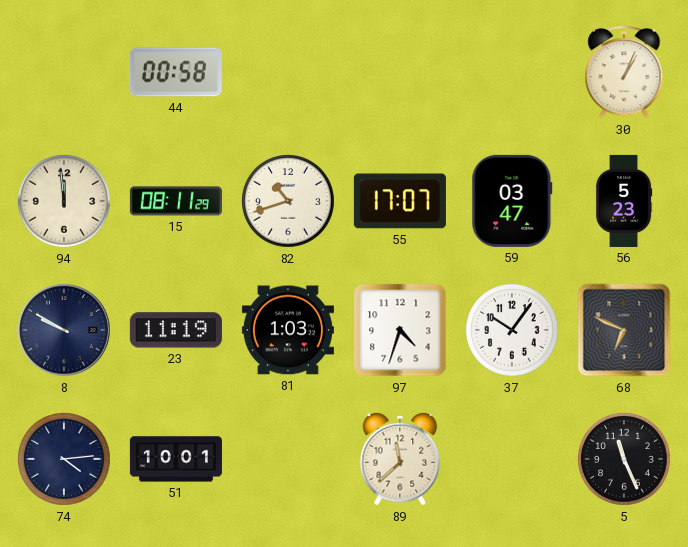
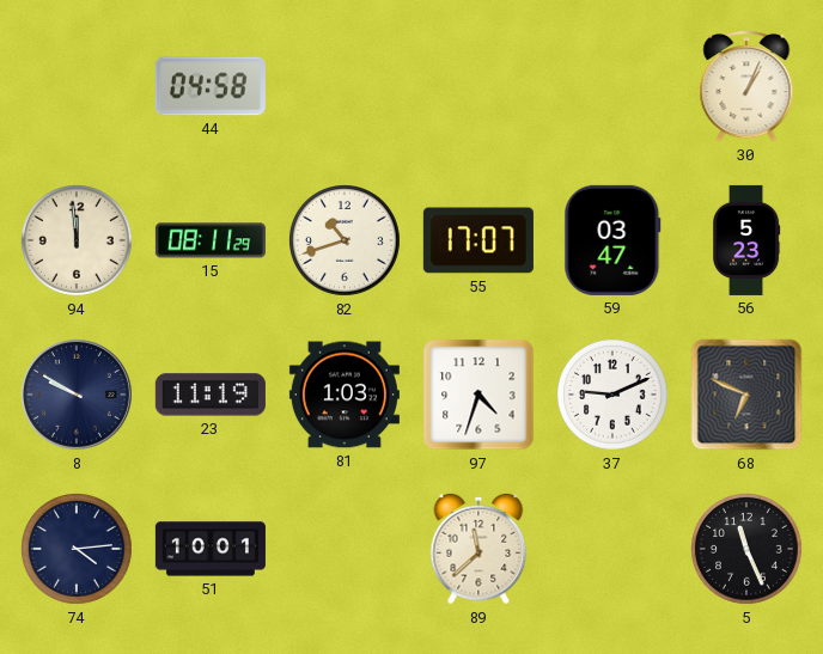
44: 00:58 -> 04:58
37: 10:06 -> 9:11
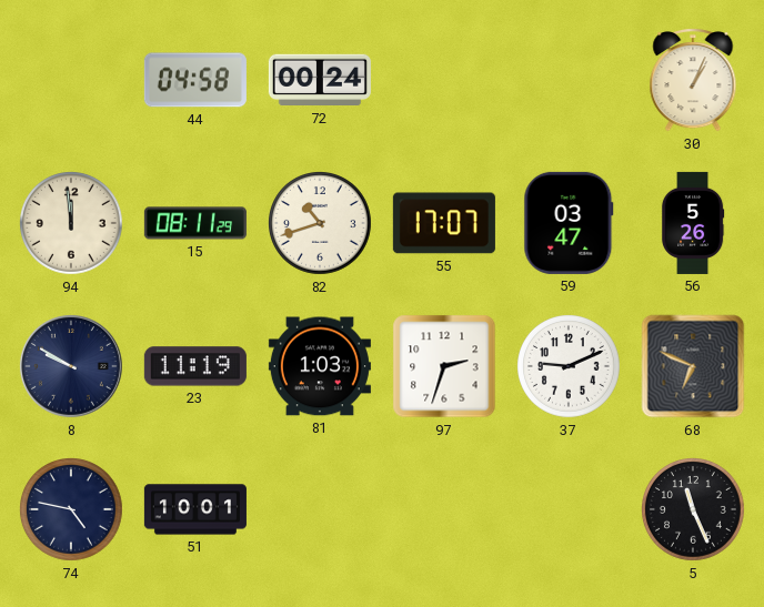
72: none -> 00:24
56: 5:23 -> 5:26
97: 4:33 -> 2:33
74: 4:14 -> 4:47
89: 11:38 -> none
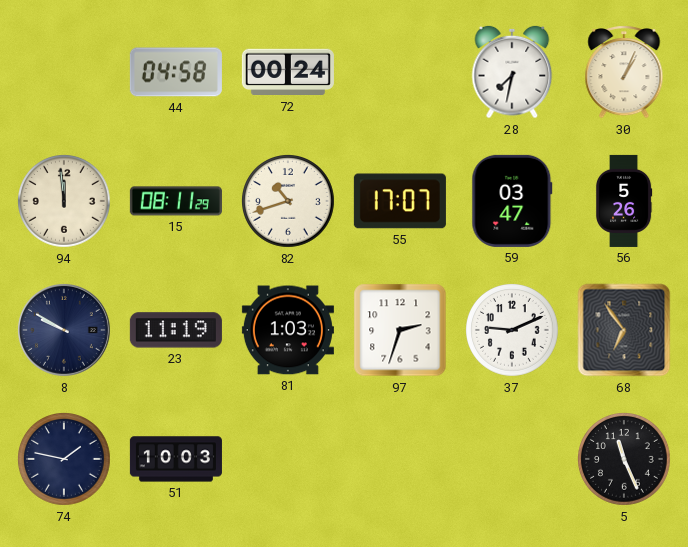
28: none -> 7:32
68: 6:49 -> 6:54
74: 4:47 -> 1:47
51: 10:01 -> 10:03
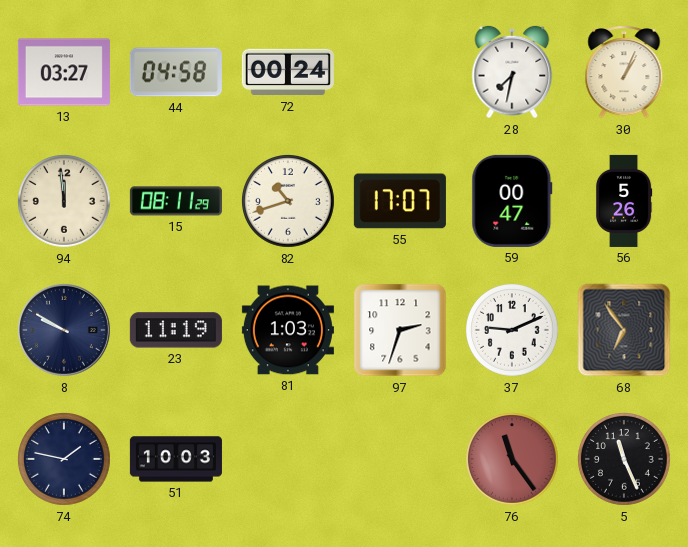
13: none -> 03:27
59: 03:47 -> 00:47
76: none -> 11:24
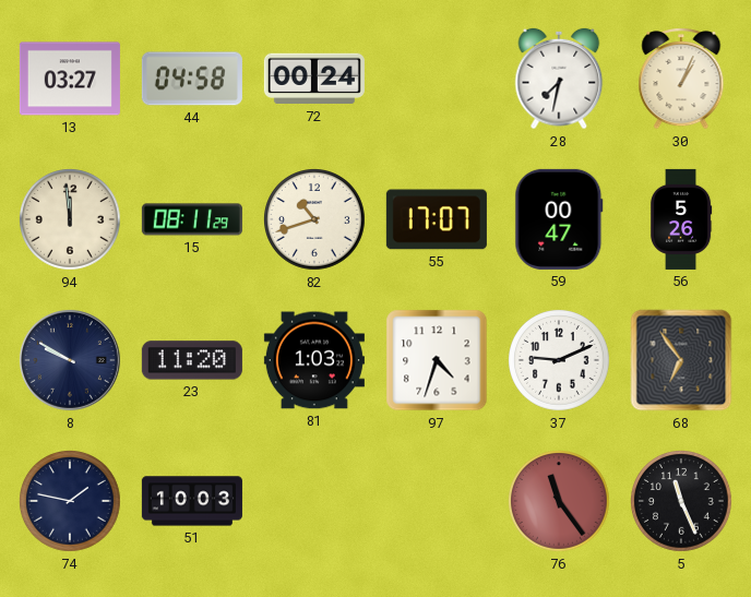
23: 11:19 -> 11:20
97: 2:33 -> 4:33
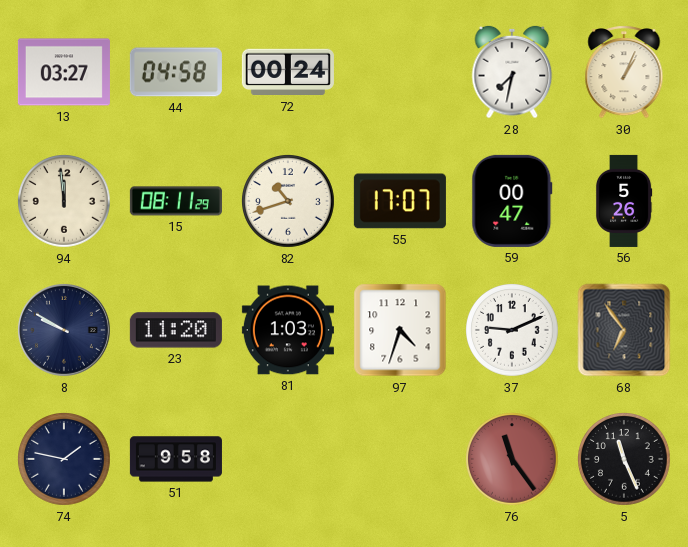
51: 10:03 -> 9:58
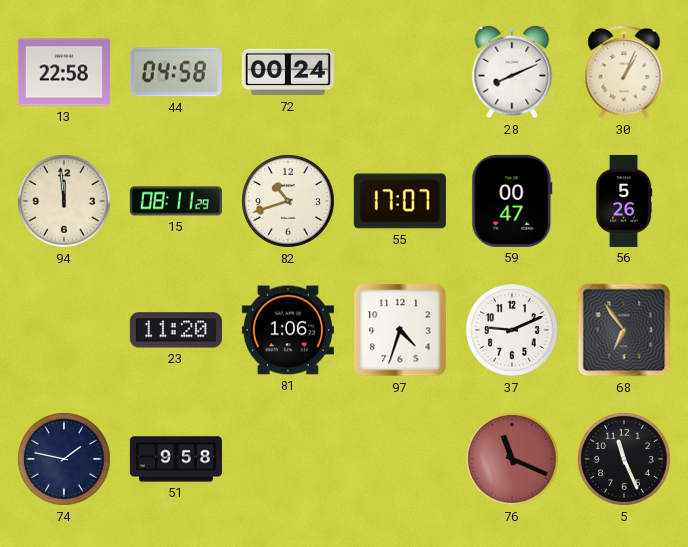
13: 03:27 -> 22:58
28: 7:32 -> 8:11
8: 9:50 -> none
81: 1:03 -> 1:06
76: 11:24 -> 11:19
